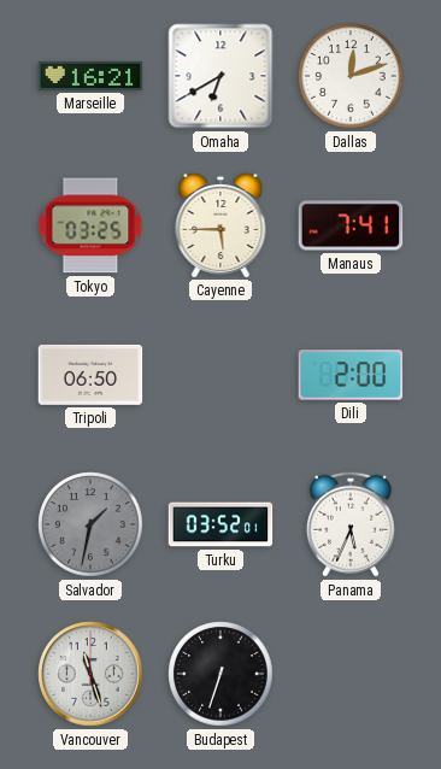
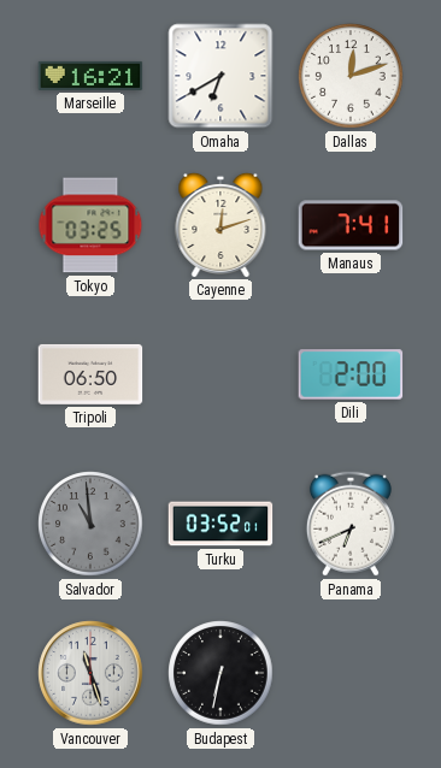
Cayenne: 5:45 -> 12:12
Salvador: 1:32 -> 10:59
Panama: 5:34 -> 6:41
Budapest: 6:33 -> 6:32
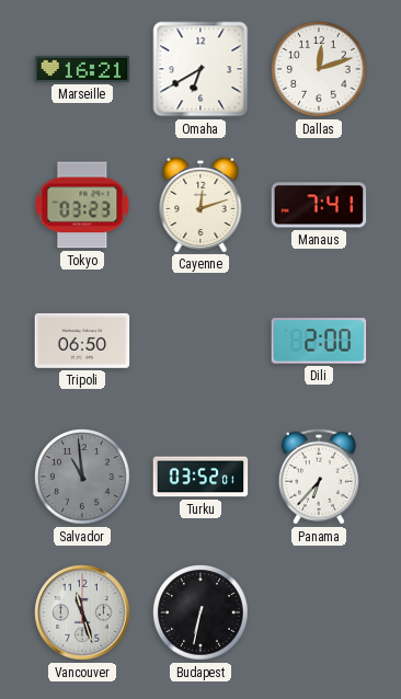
Tokyo: 03:25 -> 03:23
Panama: 6:41 -> 6:37
